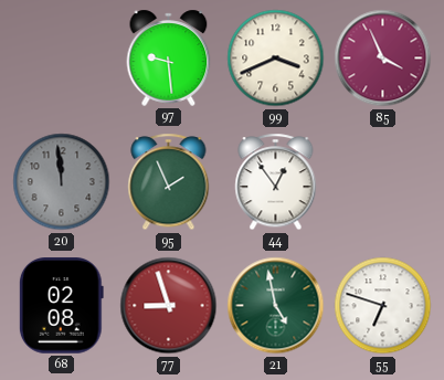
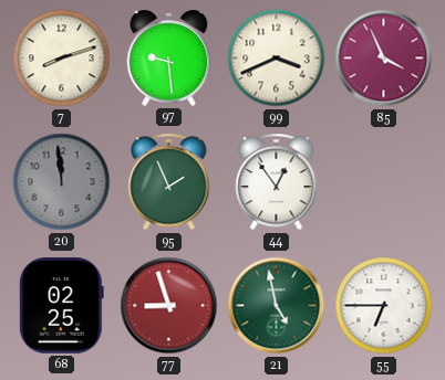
7: none -> 8:12
68: 02:08 -> 02:25
55: 6:48 -> 6:45
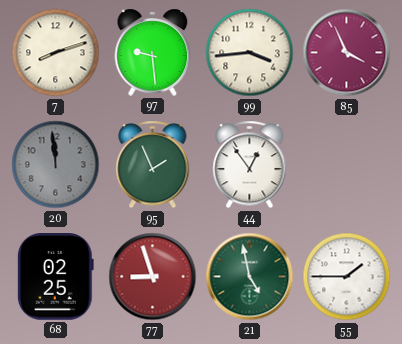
99: 3:41 -> 3:44
55: 6:45 -> 1:45
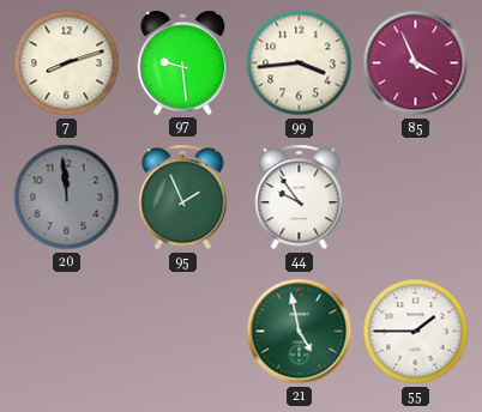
44: 12:54 -> 9:54
68: 02:25 -> none
77: 8:57 -> none
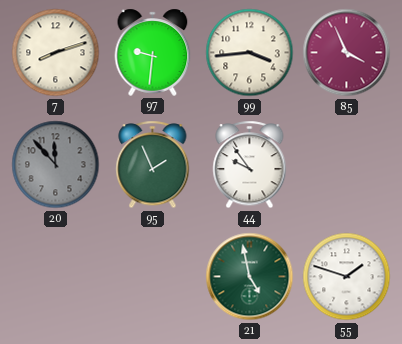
97: 9:29 -> 9:31
20: 11:59 -> 11:53
55: 1:45 -> 1:48
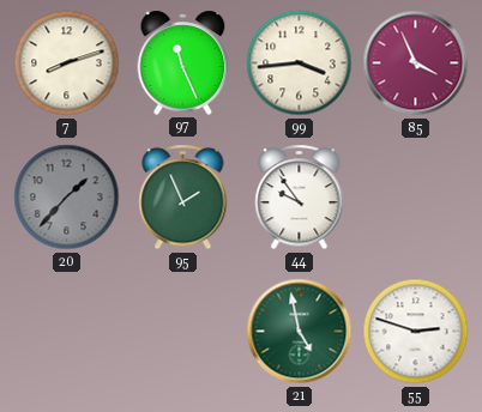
97: 9:31 -> 11:26
20: 11:53 -> 1:37
55: 1:48 -> 2:48
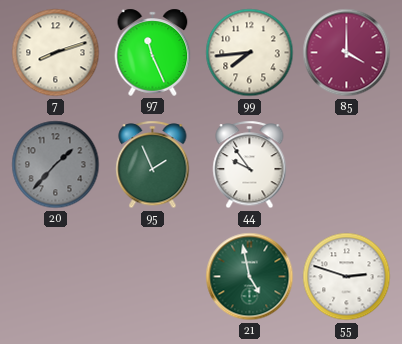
99: 3:44 -> 7:44
85: 3:56 -> 4:00
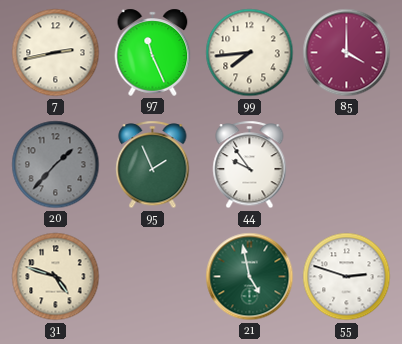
7: 8:12 -> 2:43
31: none -> 4:48
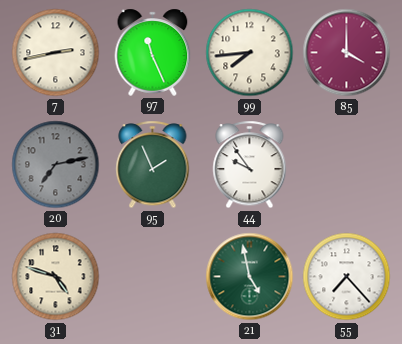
20: 1:37 -> 7:13
55: 2:48 -> 7:23
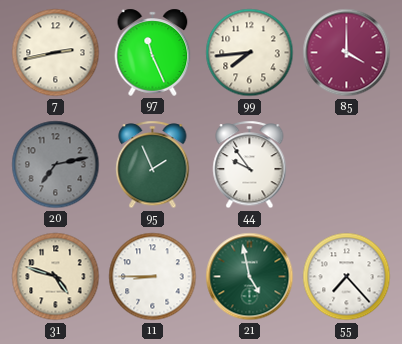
11: none -> 8:45
